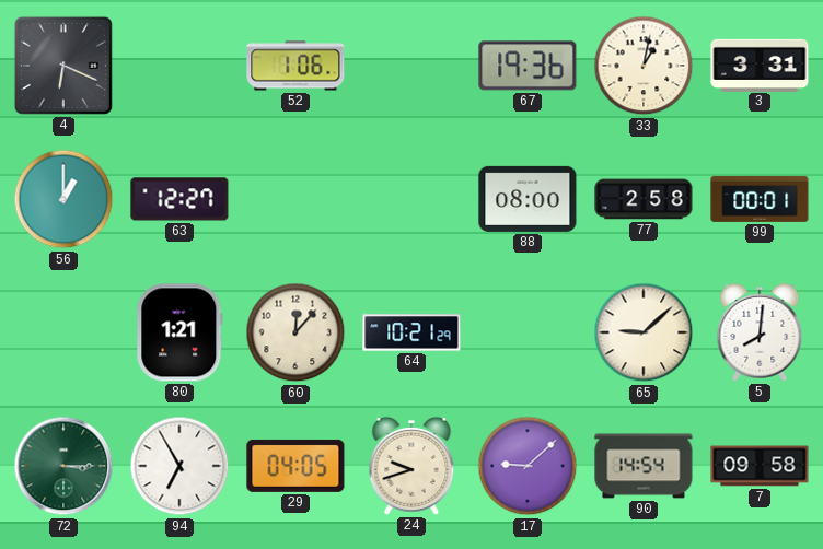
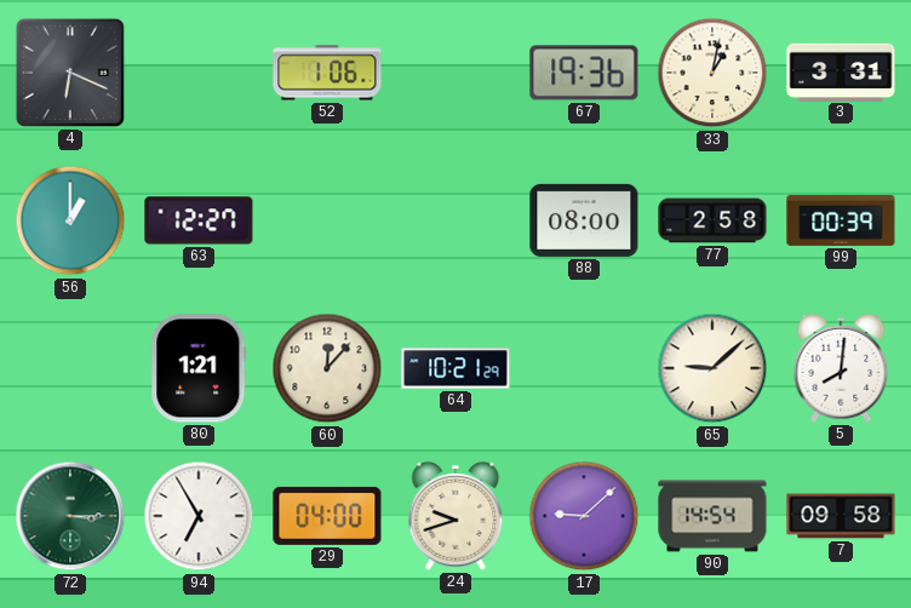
99: 00:01 -> 00:39
29: 04:05 -> 04:00
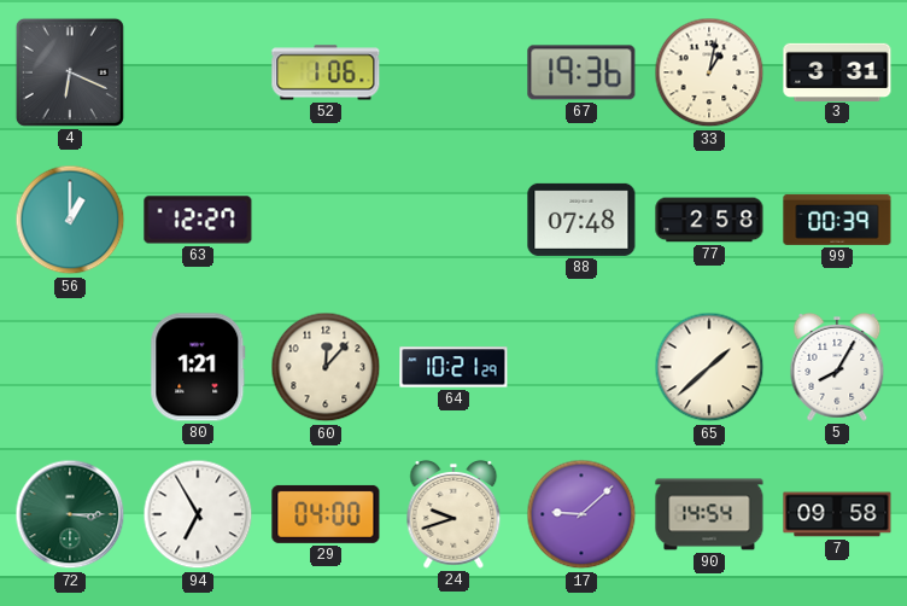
88: 08:00 -> 07:48
65: 9:08 -> 1:38
5: 8:01 -> 8:05
